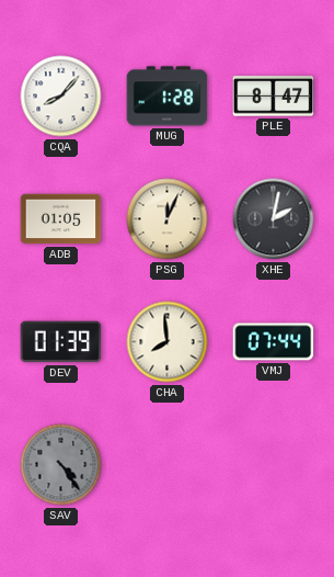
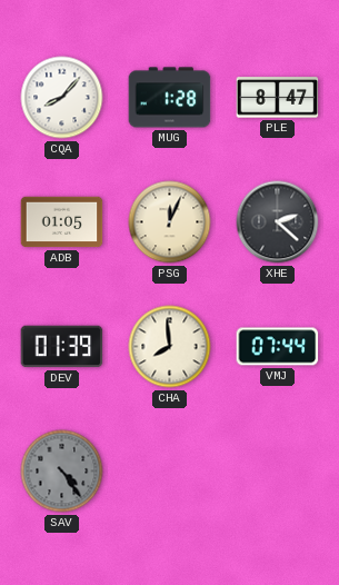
XHE: 2:02 -> 2:22
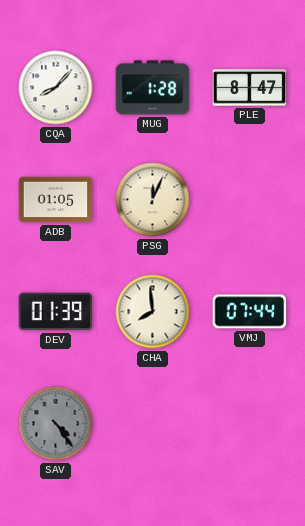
XHE: 2:22 -> none
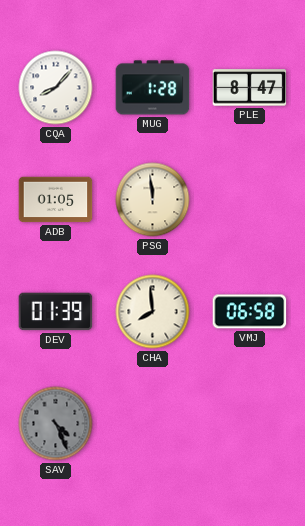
PSG: 12:04 -> 11:59
VMJ: 07:44 -> 06:58
SAV: 4:24 -> 4:26
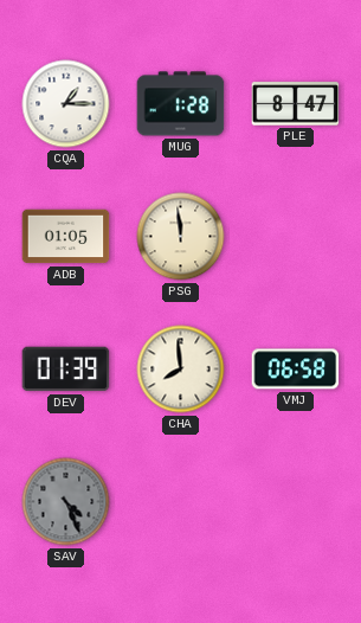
CQA: 8:07 -> 1:15
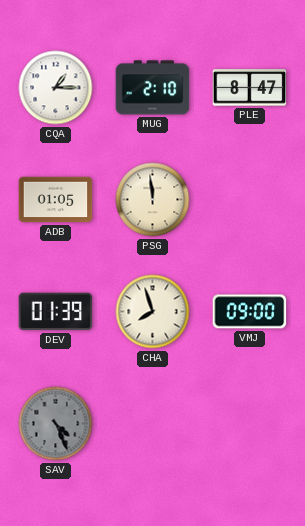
MUG: 1:28 -> 2:10
CHA: 7:59 -> 7:57
VMJ: 06:58 -> 09:00
